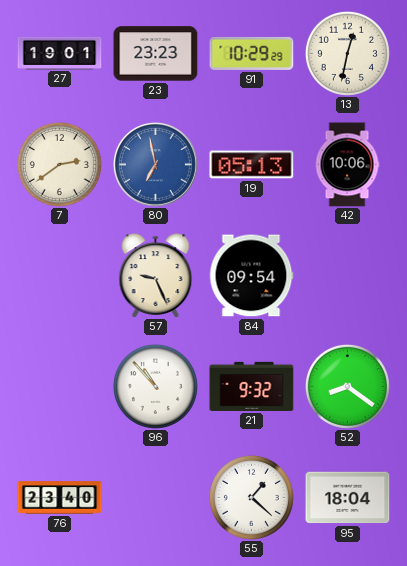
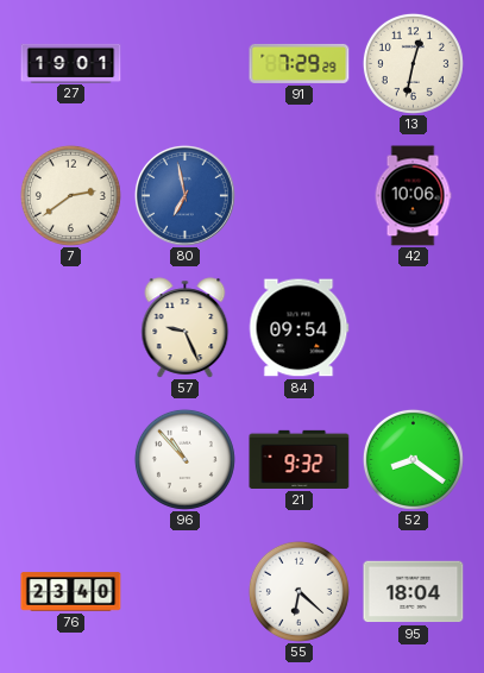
23: 23:23 -> none
91: 10:29 -> 7:29
19: 05:13 -> none
55: 1:22 -> 6:22
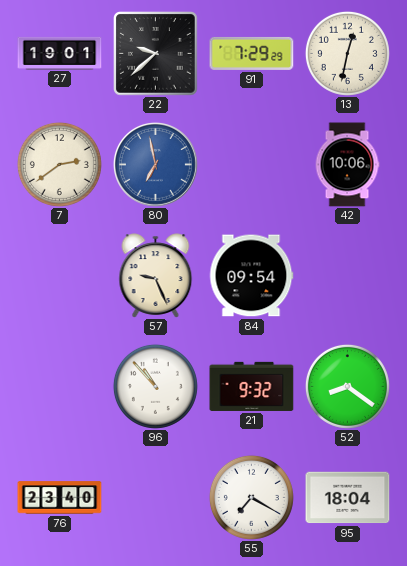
22: none -> 9:38
55: 6:22 -> 7:20
